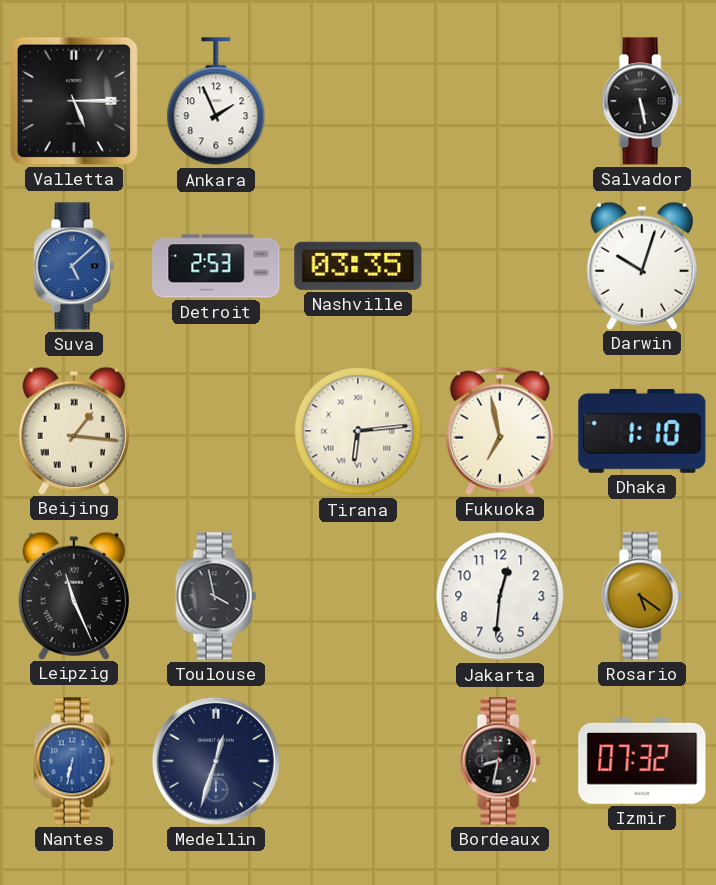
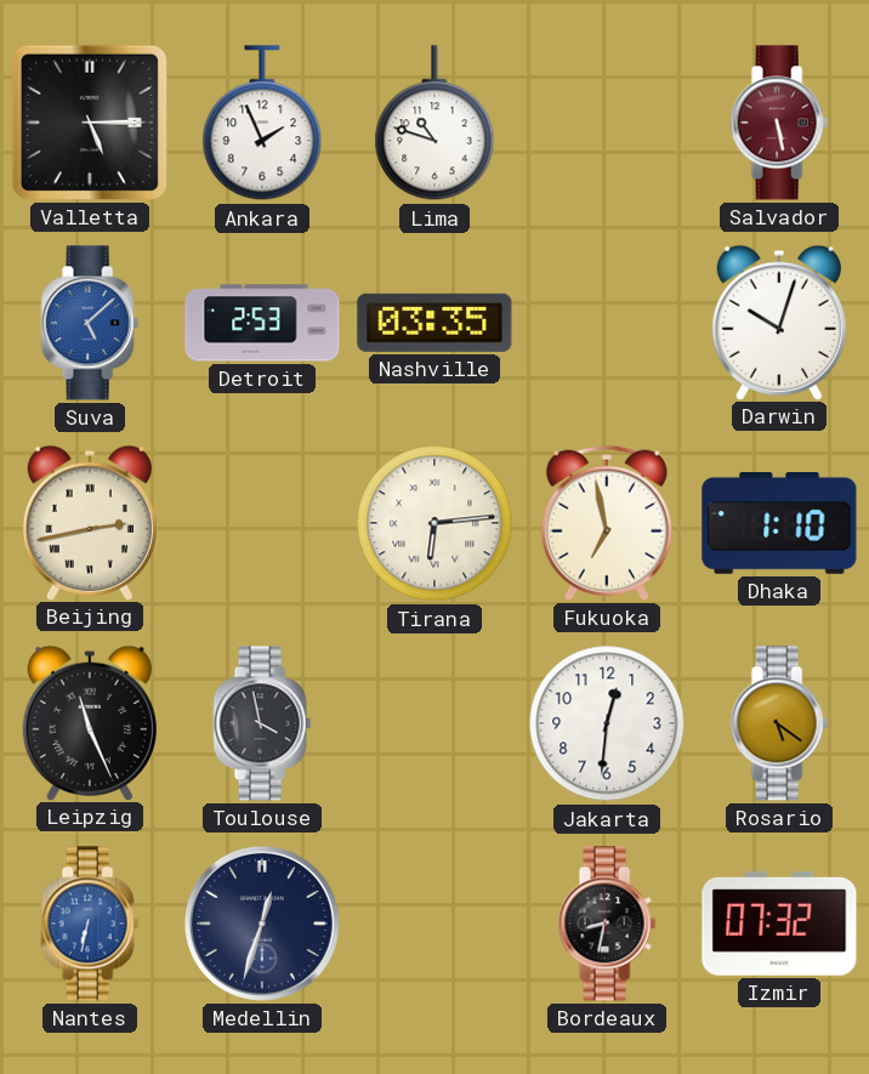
Lima: none -> 10:48
Salvador dial: black -> burgundy
Beijing: 1:16 -> 2:43
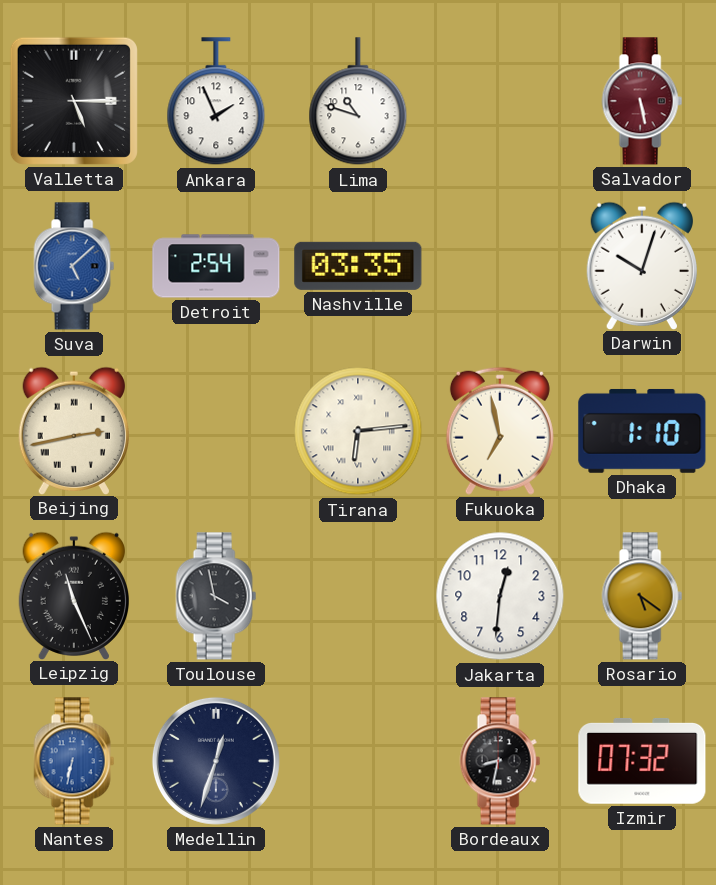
Detroit: 2:53 -> 2:54
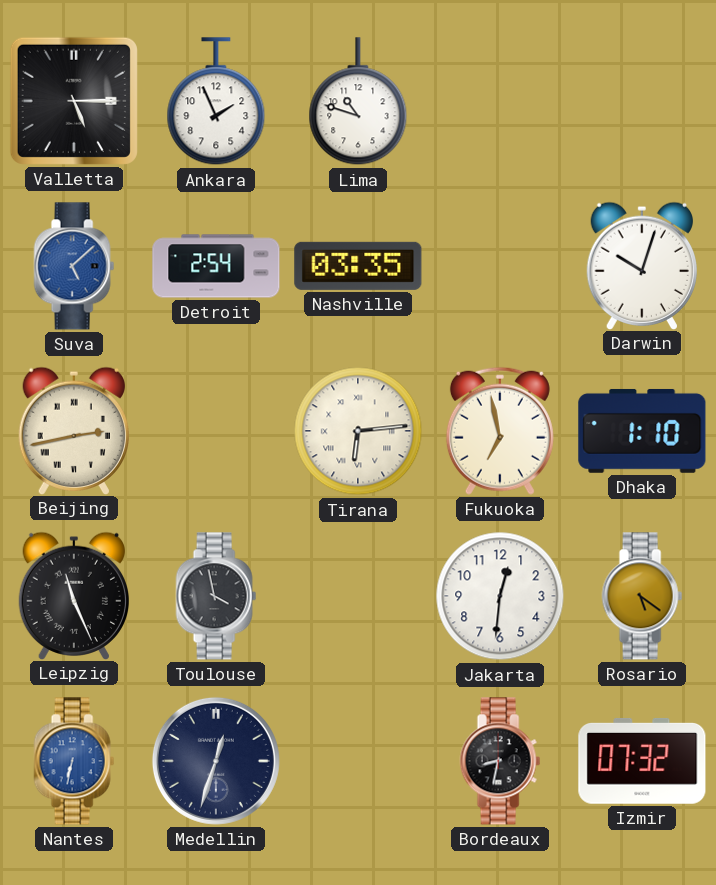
Salvador: 5:28 -> none
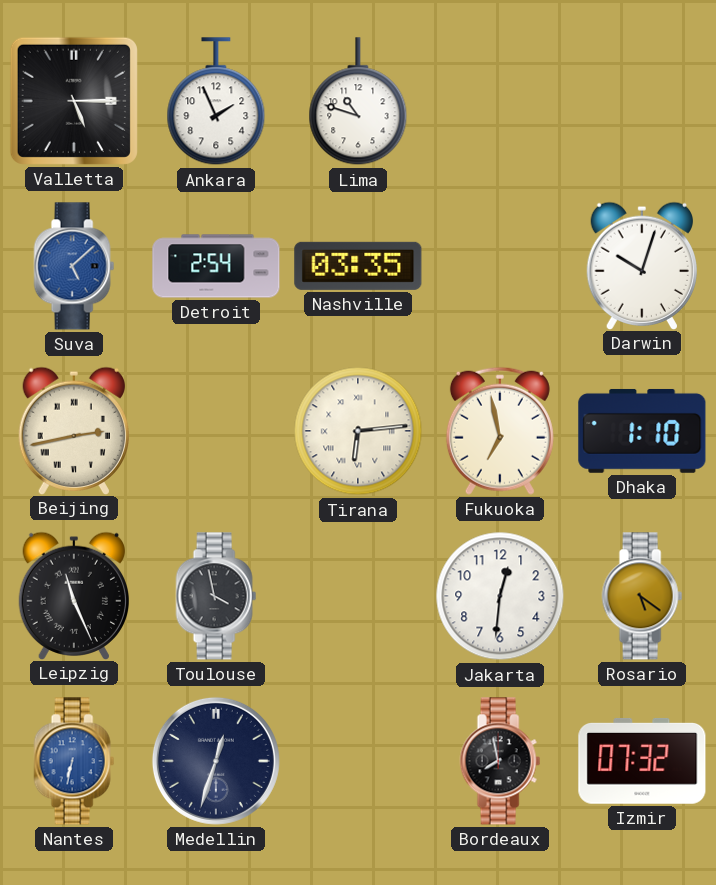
Bordeaux: 8:32 -> 7:58
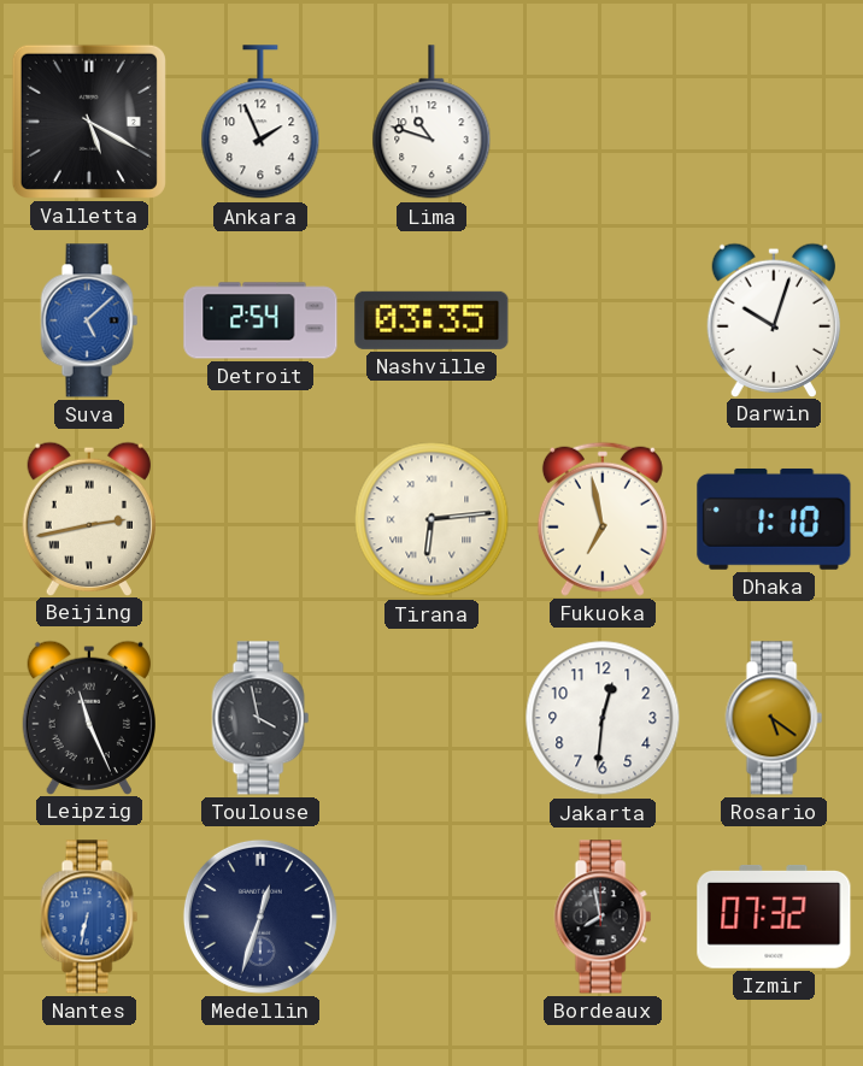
Valletta: 5:15 -> 5:20
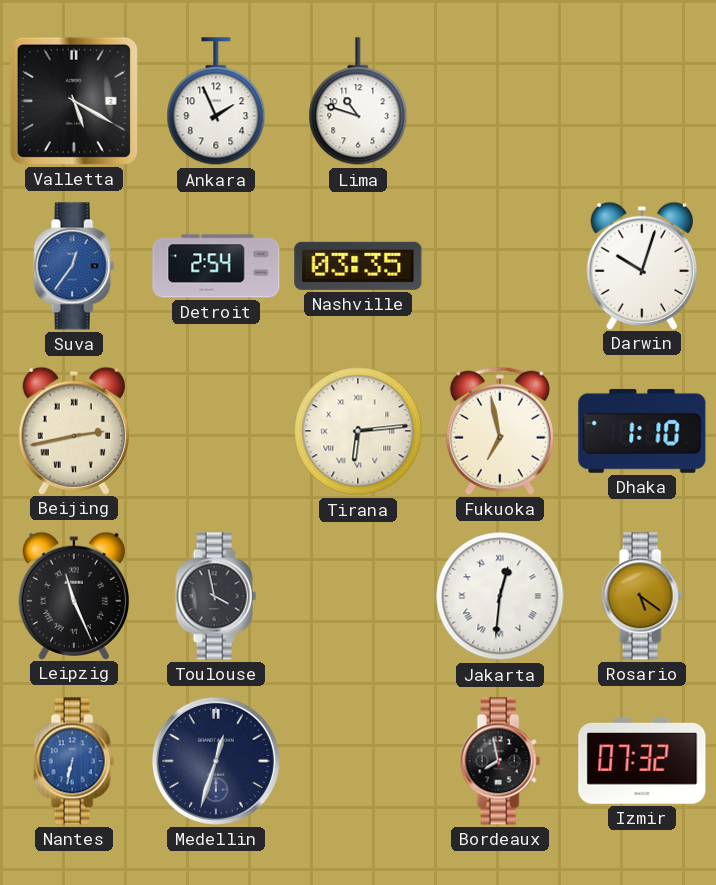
Suva: 5:08 -> 12:36
Jakarta numerals: Arabic -> Roman
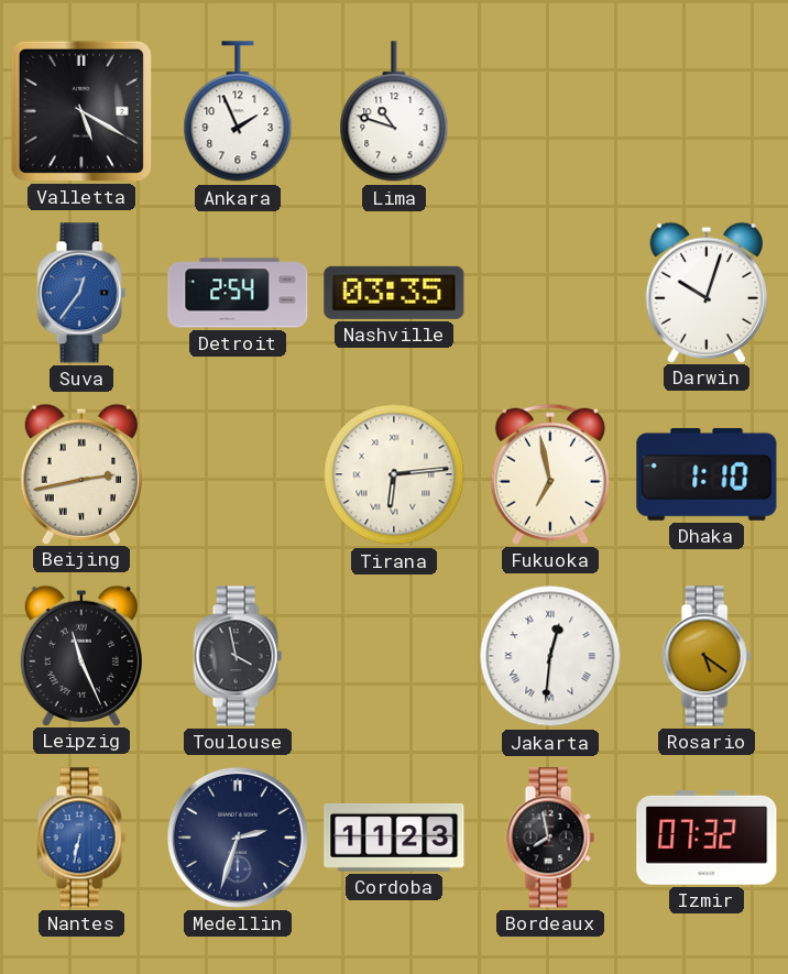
Medellin: 12:33 -> 2:33
Cordoba: none -> 11:23
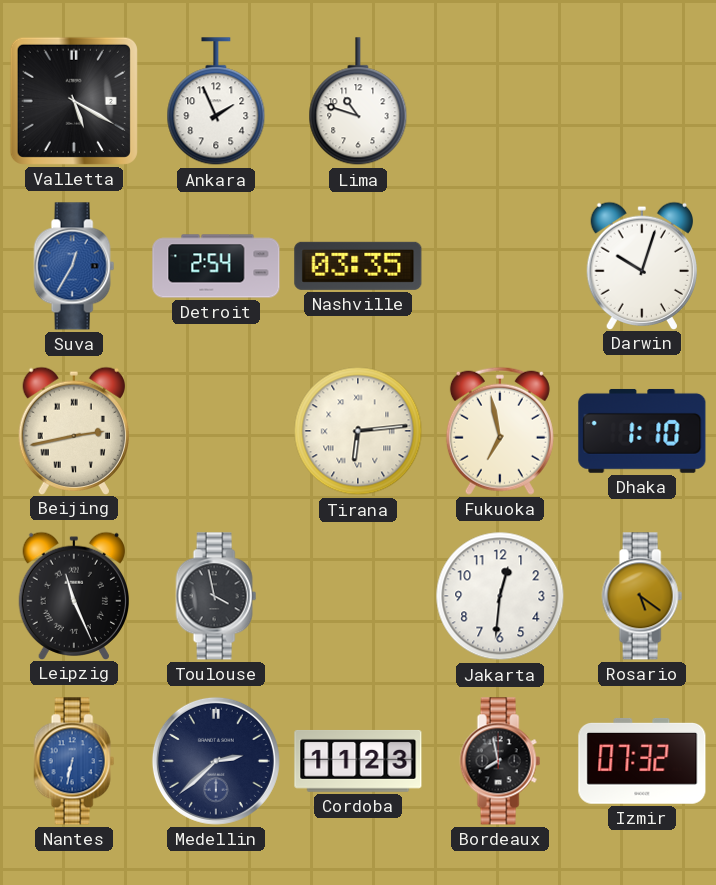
Suva: 12:36 -> 12:35
Jakarta numerals: Roman -> Arabic
Medellin: 2:33 -> 2:38
